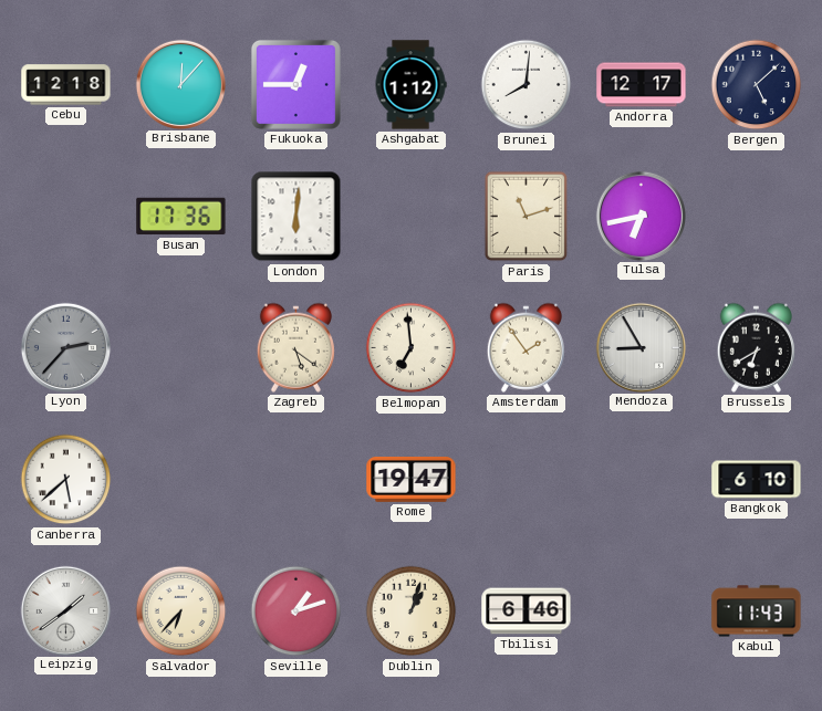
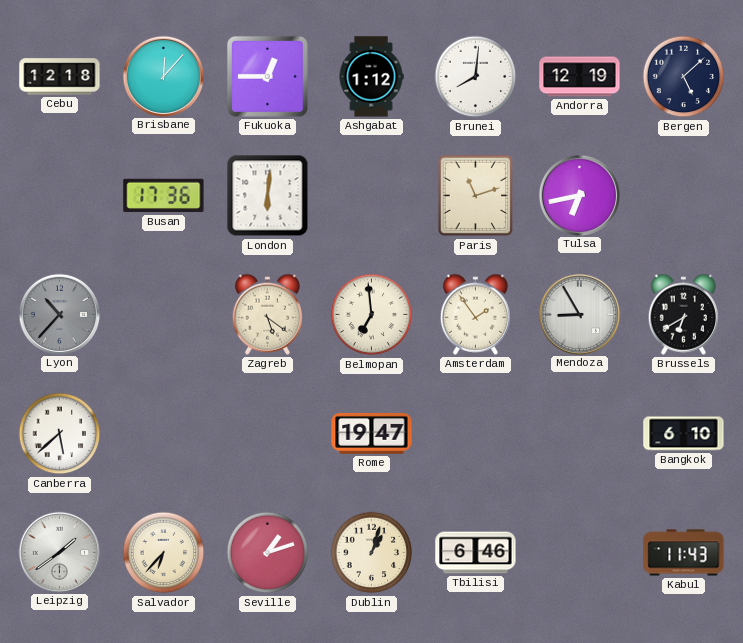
Andorra: 12:17 -> 12:19
Lyon: 2:37 -> 10:37
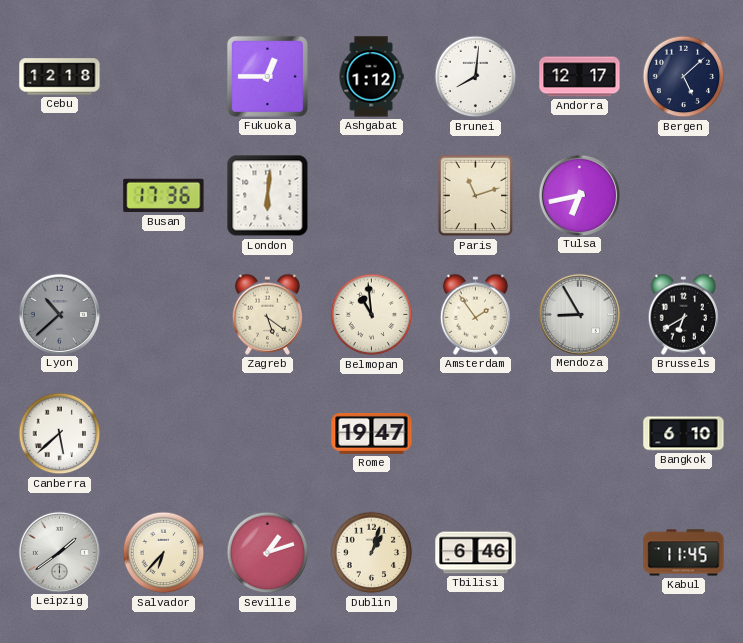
Brisbane: 12:07 -> none
Andorra: 12:19 -> 12:17
Lyon: 10:37 -> 10:38
Belmopan: 6:59 -> 10:59
Kabul: 11:43 -> 11:45
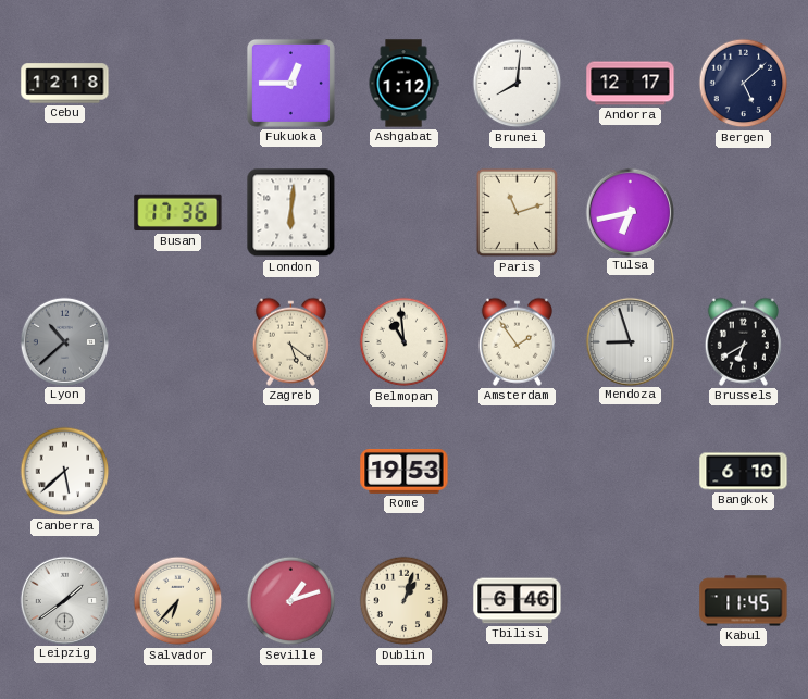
Mendoza: 8:55 -> 8:57
Rome: 19:47 -> 19:53
